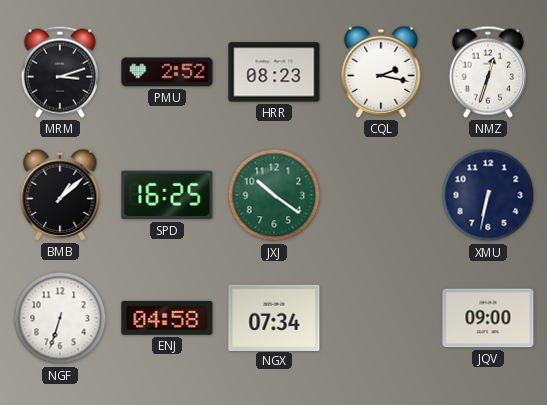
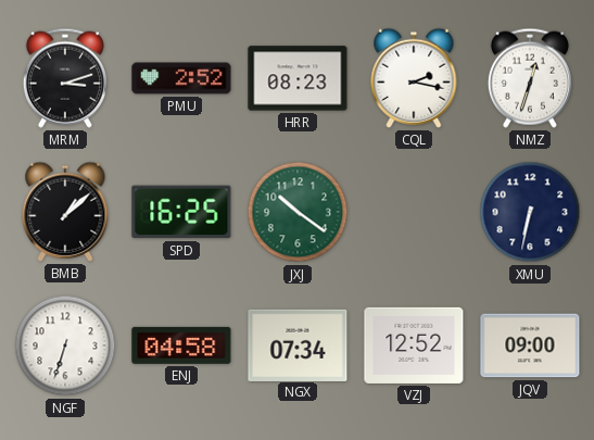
VZJ: none -> 12:52
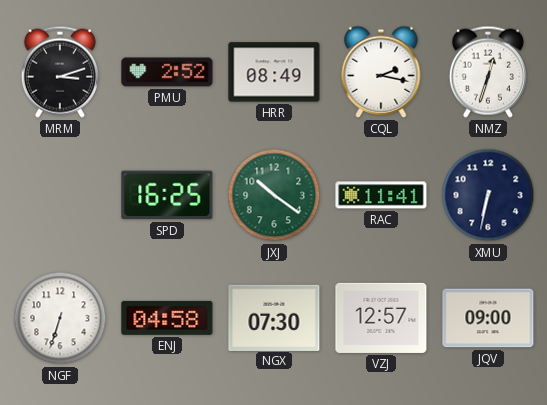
HRR: 08:23 -> 08:49
BMB: 1:08 -> none
RAC: none -> 11:41
NGX: 07:34 -> 07:30
VZJ: 12:52 -> 12:57
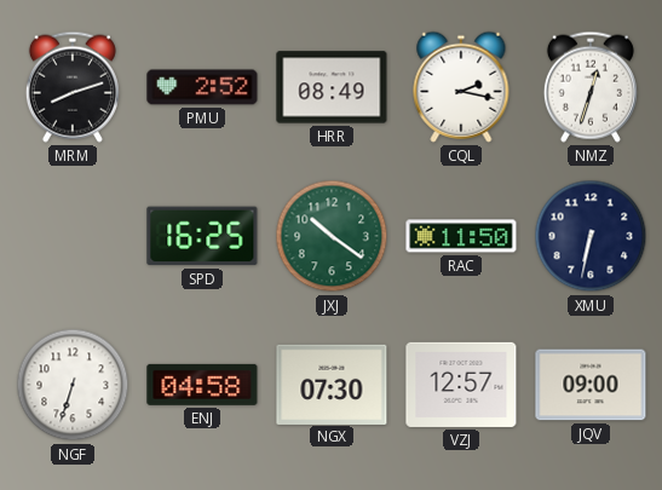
MRM: 3:12 -> 8:12
RAC: 11:41 -> 11:50
